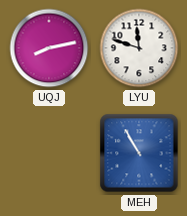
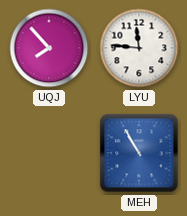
UQJ: 8:13 -> 7:53
LYU: 11:48 -> 11:46
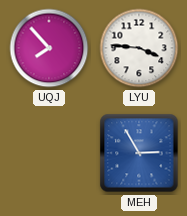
LYU: 11:46 -> 3:46
MEH: 10:55 -> 2:55
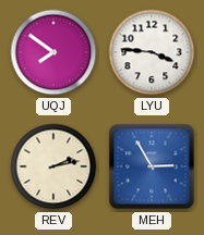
UQJ: 7:53 -> 7:51
REV: none -> 2:13
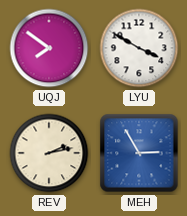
LYU: 3:46 -> 3:50
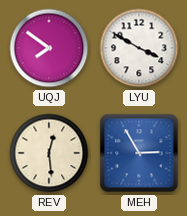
REV: 2:13 -> 12:29
